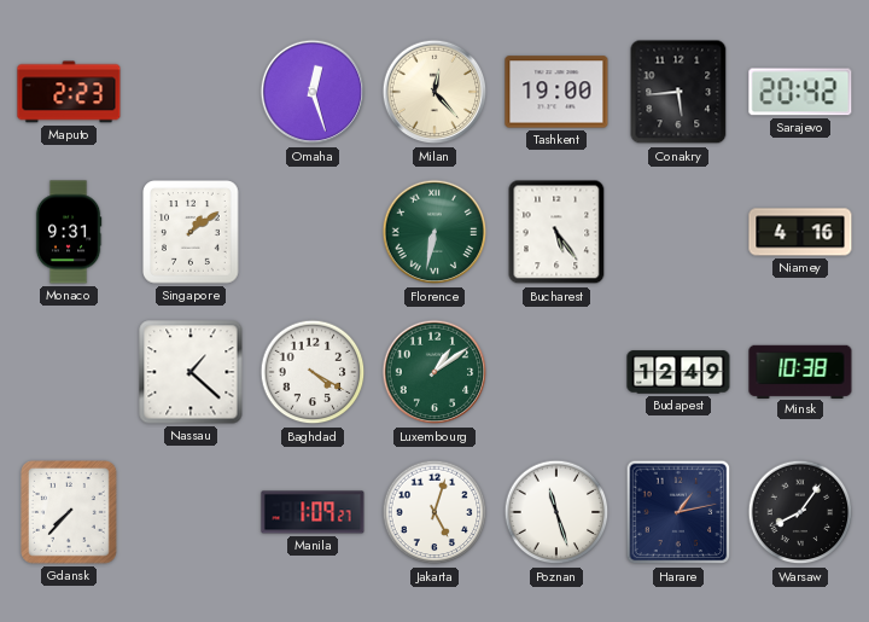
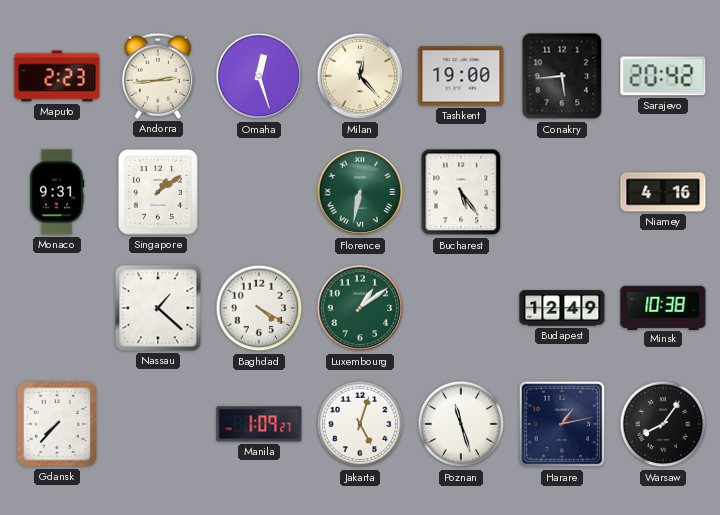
Andorra: none -> 2:44
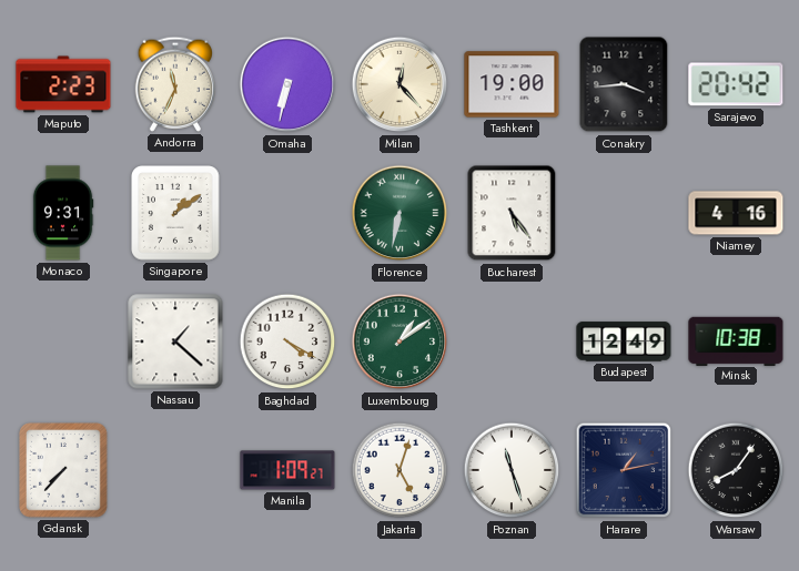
Andorra: 2:44 -> 11:34
Omaha: 12:27 -> 6:32
Conakry: 5:44 -> 3:44
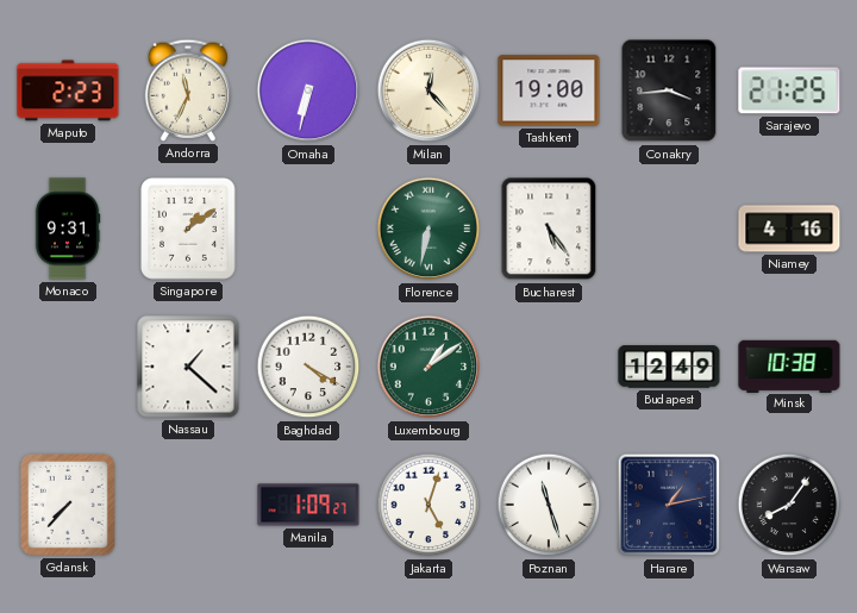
Sarajevo: 20:42 -> 21:25
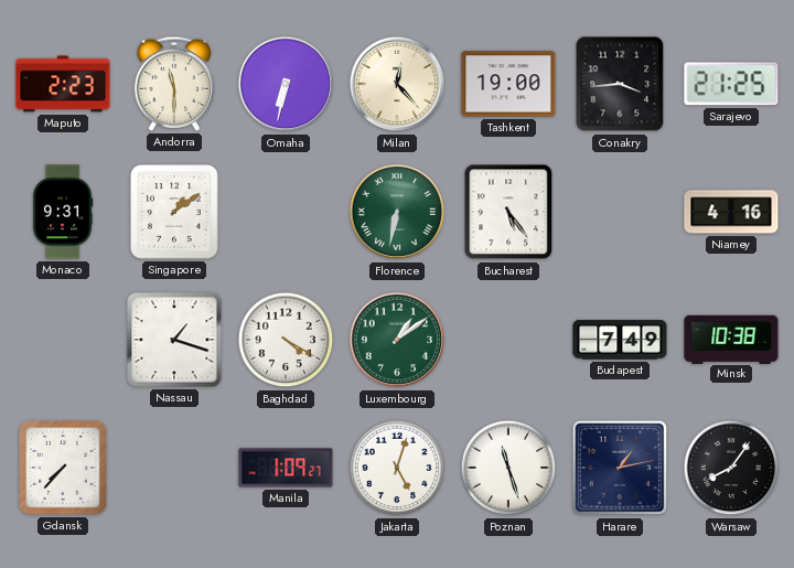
Andorra: 11:34 -> 11:30
Nassau: 1:22 -> 1:18
Budapest: 12:49 -> 7:49
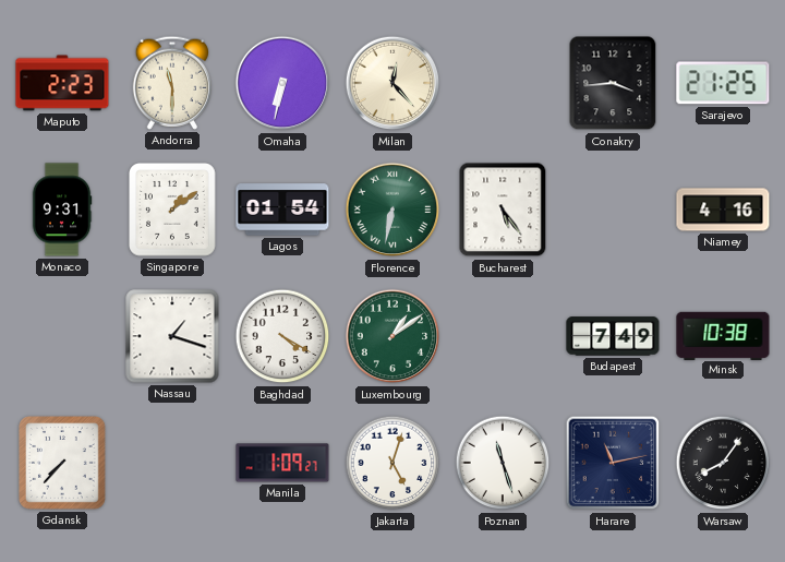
Tashkent: 19:00 -> none
Lagos: none -> 01:54
Harare: 1:13 -> 11:13
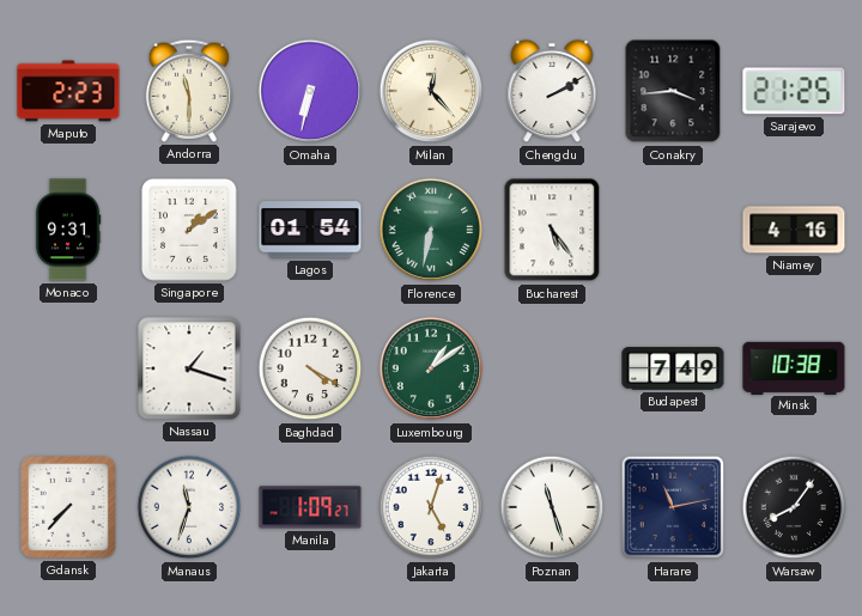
Chengdu: none -> 2:10
Manaus: none -> 11:33
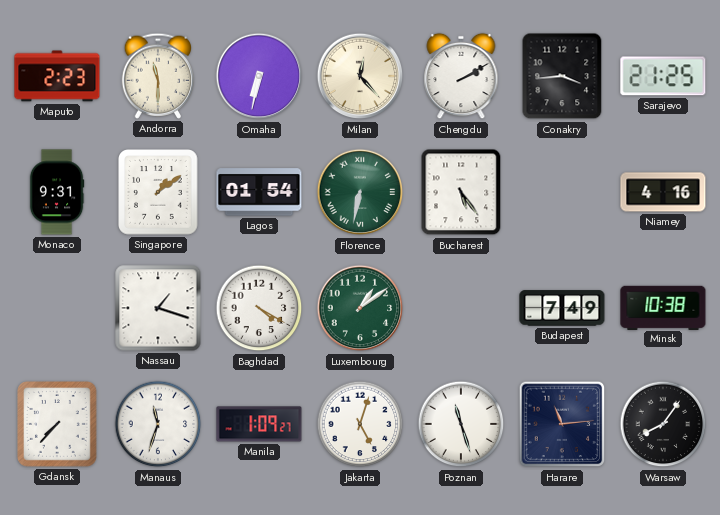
Harare: 11:13 -> 11:14
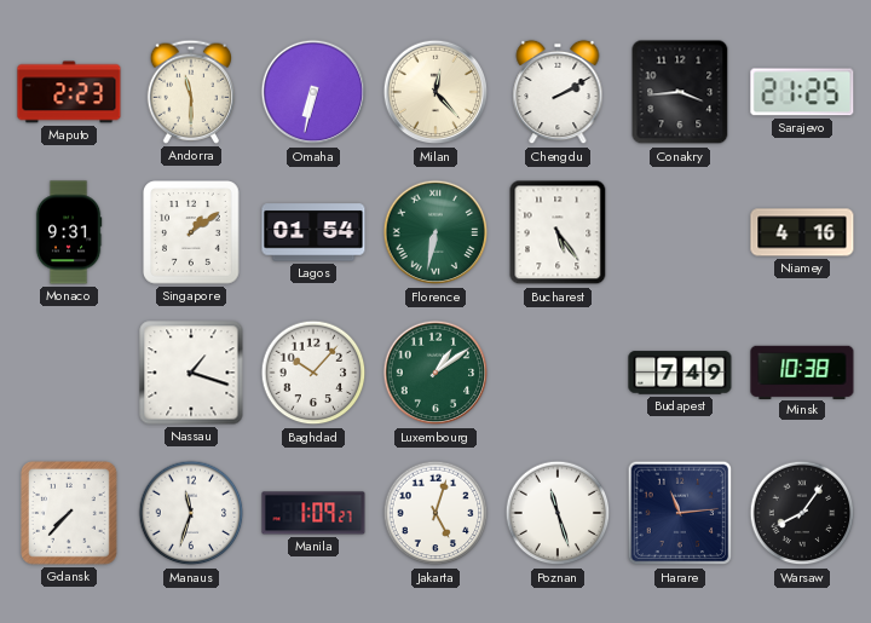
Baghdad: 4:20 -> 10:07
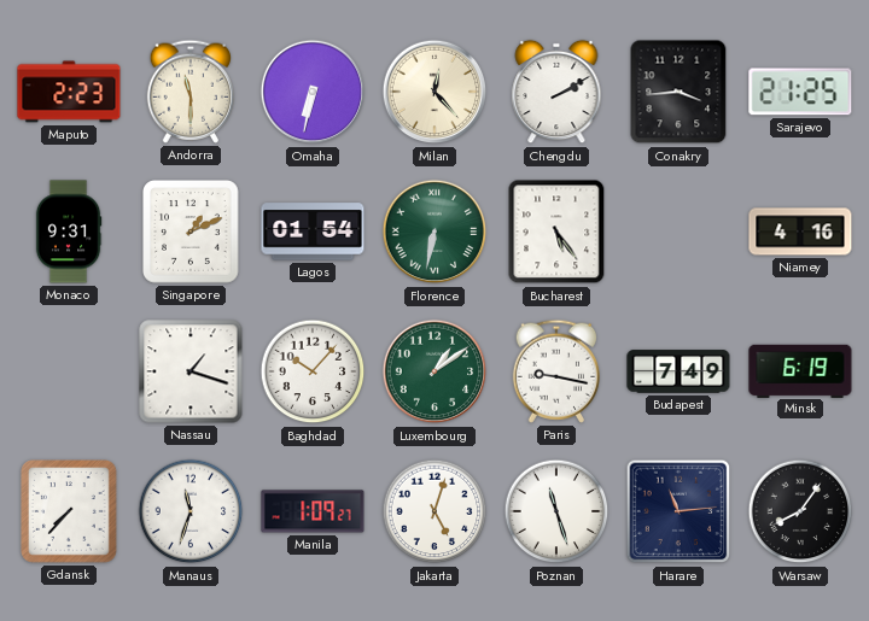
Singapore: 1:09 -> 1:11
Paris: none -> 9:17
Minsk: 10:38 -> 6:19
